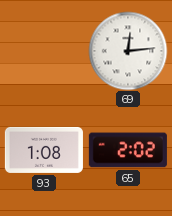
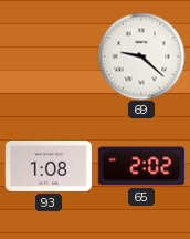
69: 12:14 -> 9:22
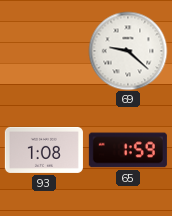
65: 2:02 -> 1:59
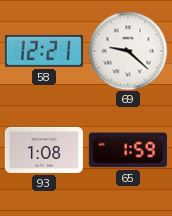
58: none -> 12:21
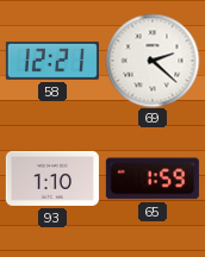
69: 9:22 -> 2:22
93: 1:08 -> 1:10
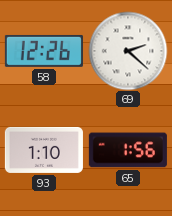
58: 12:21 -> 12:26
65: 1:59 -> 1:56
